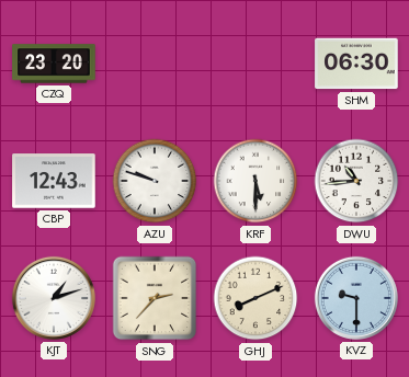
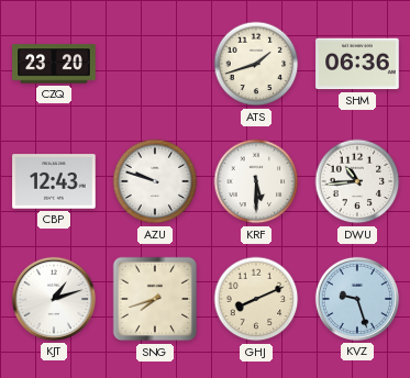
ATS: none -> 1:42
SHM: 06:30 -> 06:36
SNG: 2:37 -> 7:42
KVZ: 9:30 -> 9:27
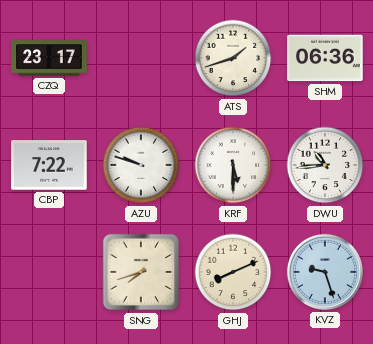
CZQ: 23:20 -> 23:17
CBP: 12:43 -> 7:22
KJT: 1:12 -> none
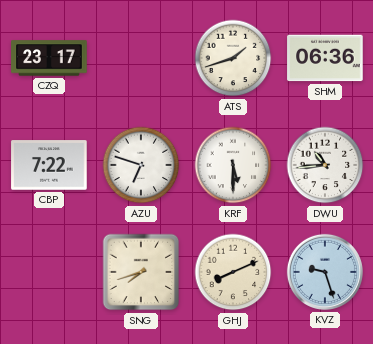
AZU: 9:48 -> 6:48
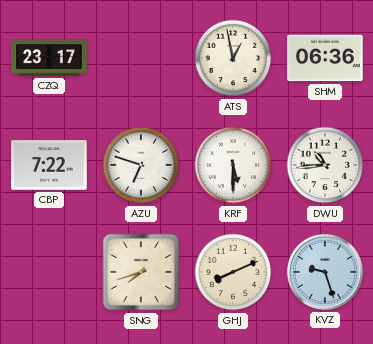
ATS: 1:42 -> 12:58
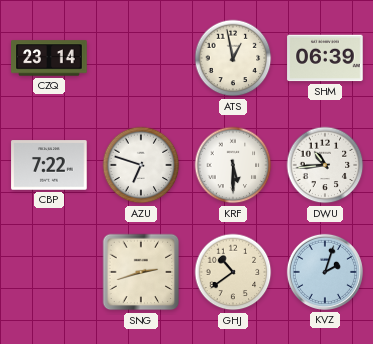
CZQ: 23:17 -> 23:14
SHM: 06:36 -> 06:39
SNG: 7:42 -> 2:42
GHJ: 8:11 -> 10:39
KVZ: 9:27 -> 2:03
